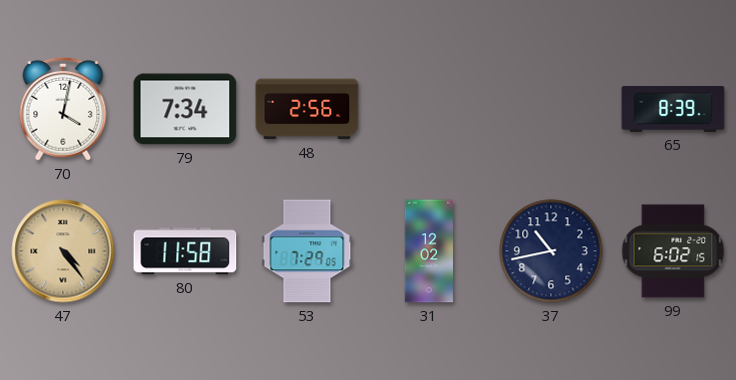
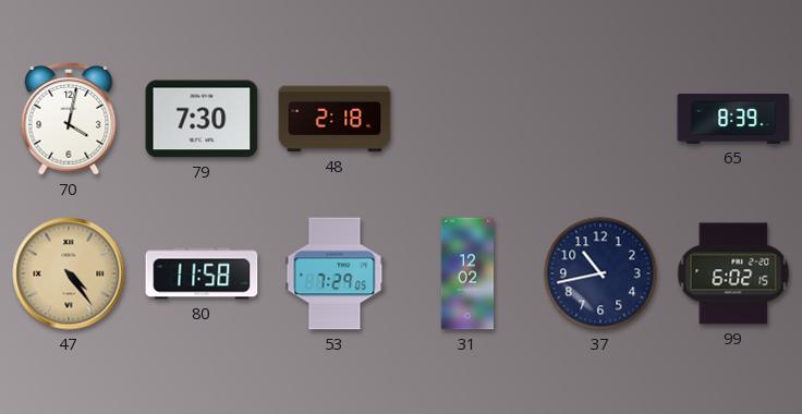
79: 7:34 -> 7:30
48: 2:56 -> 2:18
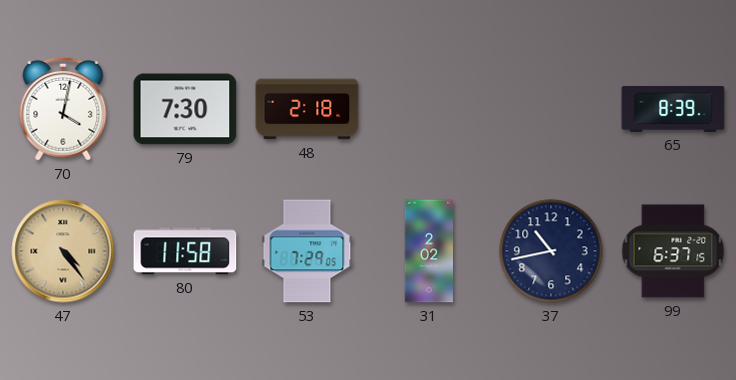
31: 12:02 -> 2:02
99: 6:02 -> 6:37
